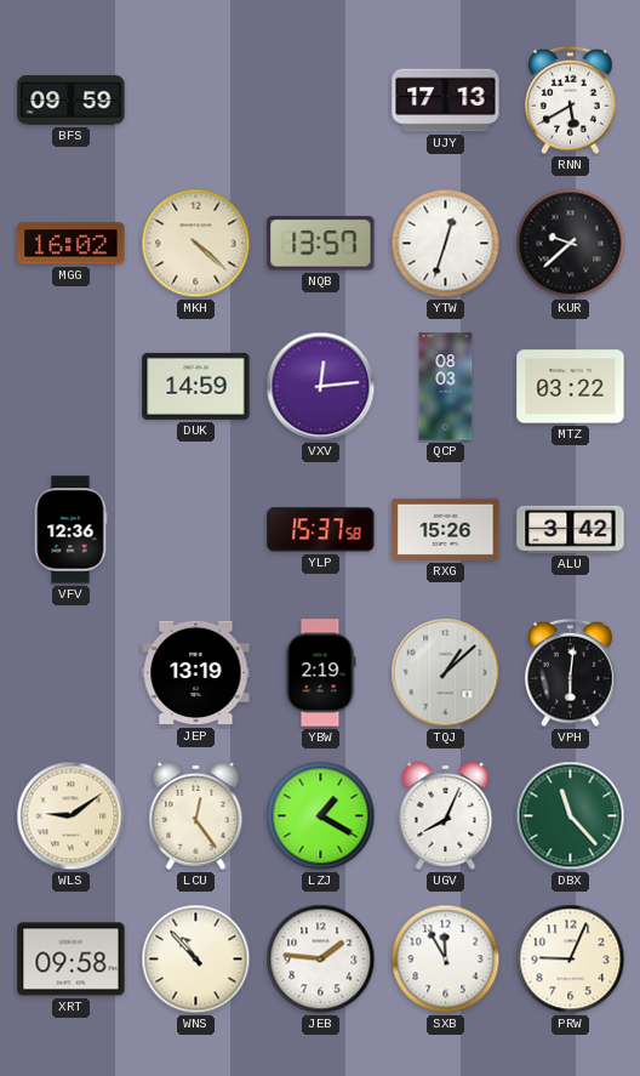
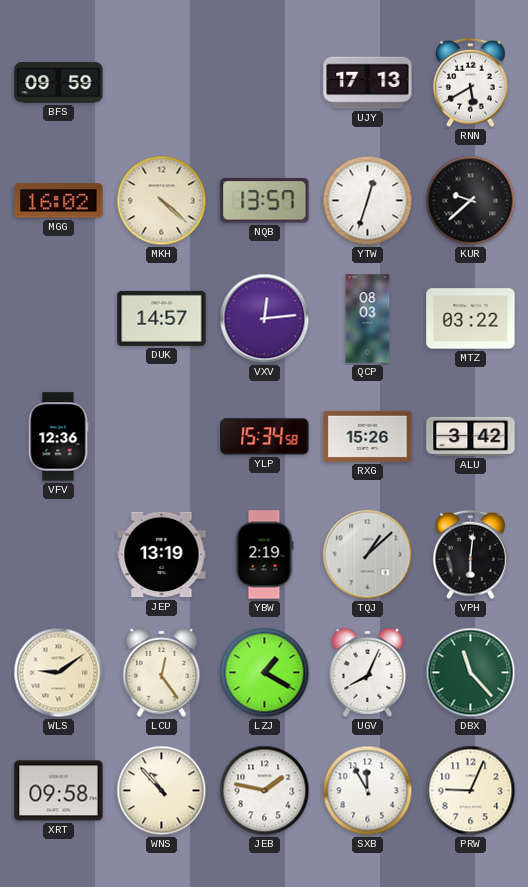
DUK: 14:59 -> 14:57
YLP: 15:37 -> 15:34
JEB: 1:46 -> 1:47
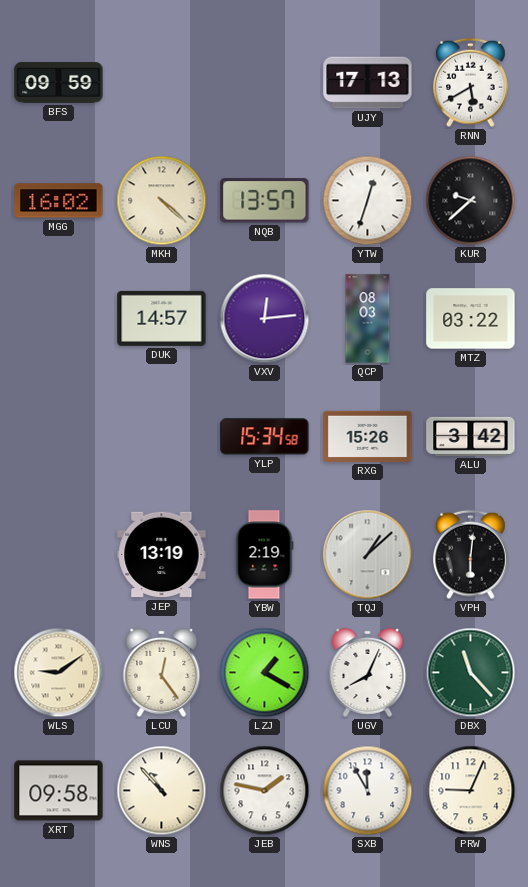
VFV: 12:36 -> none
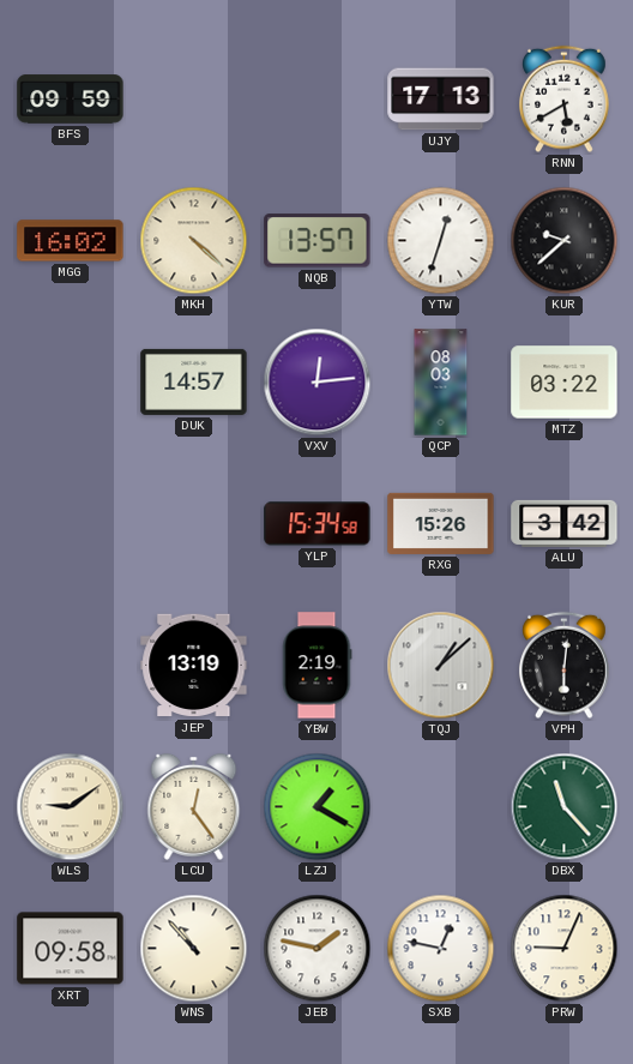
UGV: 8:04 -> none
SXB: 11:55 -> 12:47
